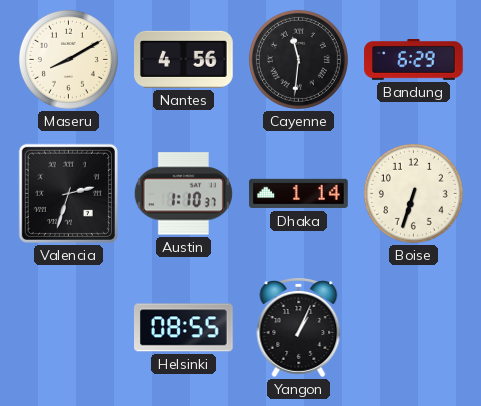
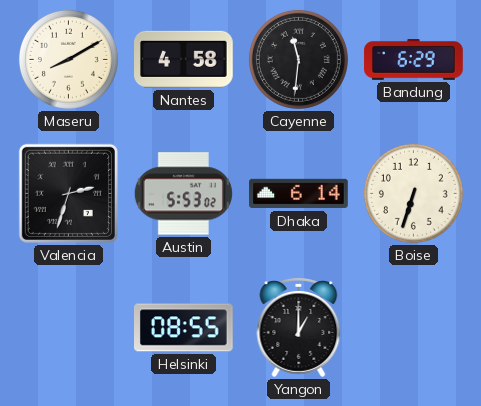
Nantes: 4:56 -> 4:58
Austin: 1:10 -> 5:53
Dhaka: 1:14 -> 6:14
Yangon: 1:04 -> 1:00
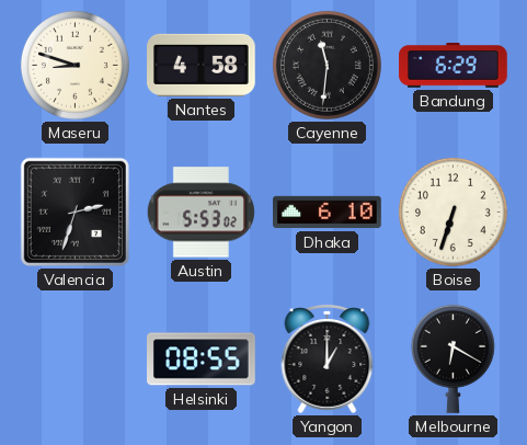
Maseru: 8:10 -> 8:48
Dhaka: 6:14 -> 6:10
Melbourne: none -> 6:20
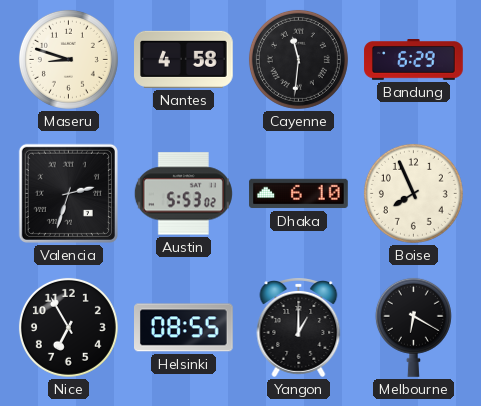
Boise: 6:33 -> 7:56
Nice: none -> 6:55
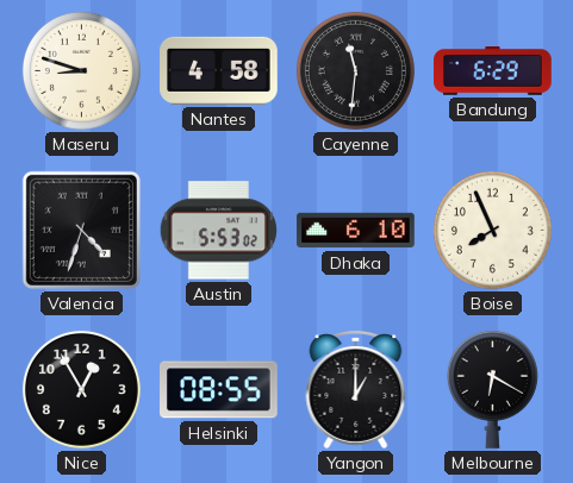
Valencia: 2:33 -> 4:33
Nice: 6:55 -> 12:55
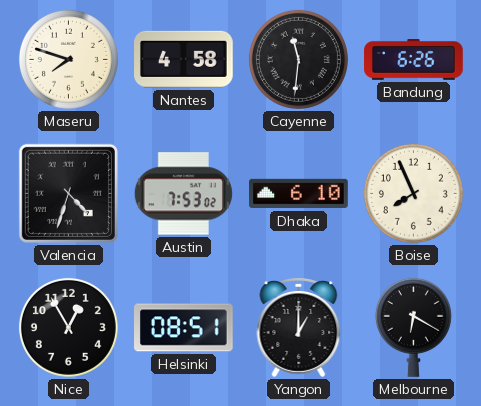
Maseru: 8:48 -> 7:48
Bandung: 6:29 -> 6:26
Austin: 5:53 -> 7:53
Helsinki: 08:55 -> 08:51
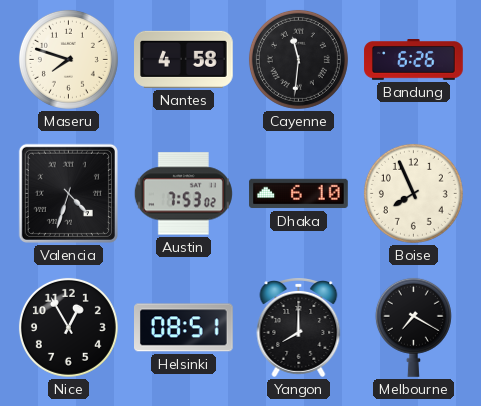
Yangon: 1:00 -> 8:00
Melbourne: 6:20 -> 7:20
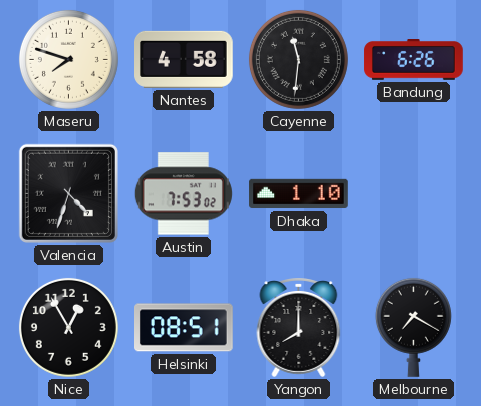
Dhaka: 6:10 -> 1:10
Boise: 7:56 -> none
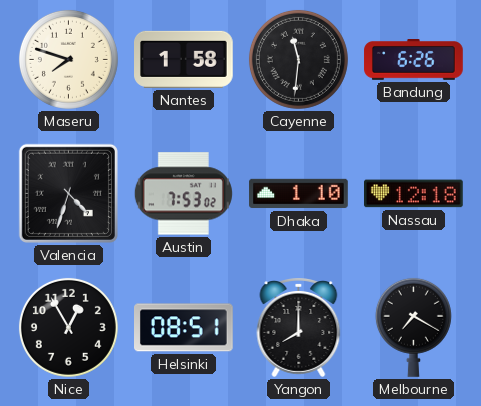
Nantes: 4:58 -> 1:58
Nassau: none -> 12:18
